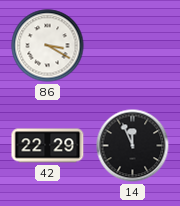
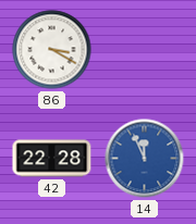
42: 22:29 -> 22:28
14 dial: black -> blue
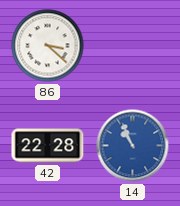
86: 3:20 -> 3:22
14: 11:56 -> 10:56
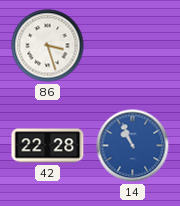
86: 3:22 -> 3:27
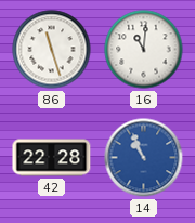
86: 3:27 -> 11:27
16: none -> 11:01
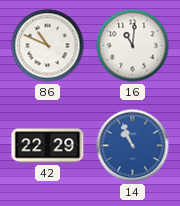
86: 11:27 -> 10:49
42: 22:28 -> 22:29
